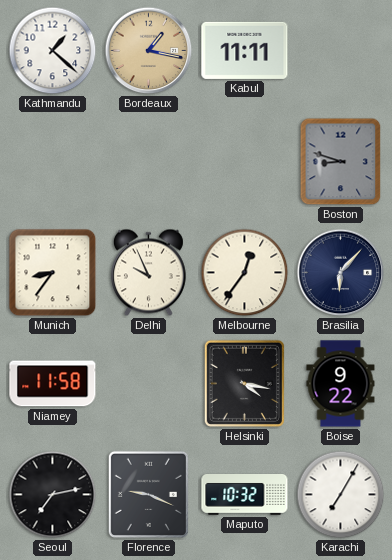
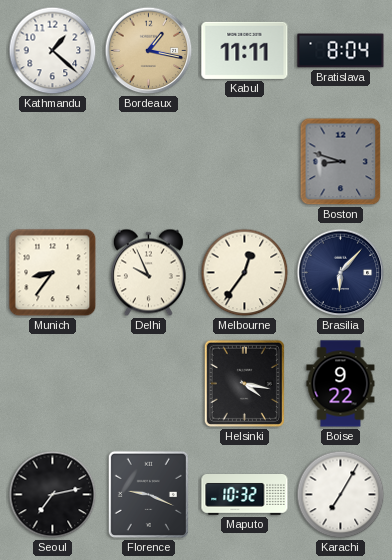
Bratislava: none -> 8:04
Niamey: 11:58 -> none
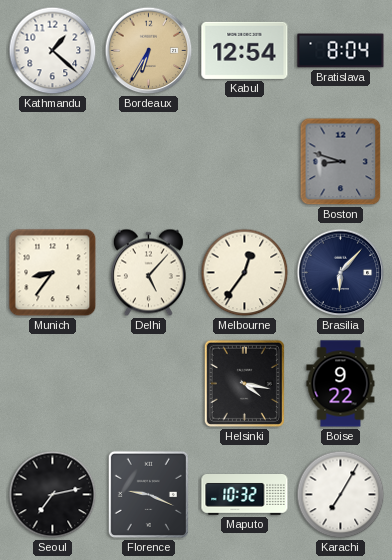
Bordeaux: 1:17 -> 6:35
Kabul: 11:11 -> 12:54
Delhi: 9:56 -> 5:07
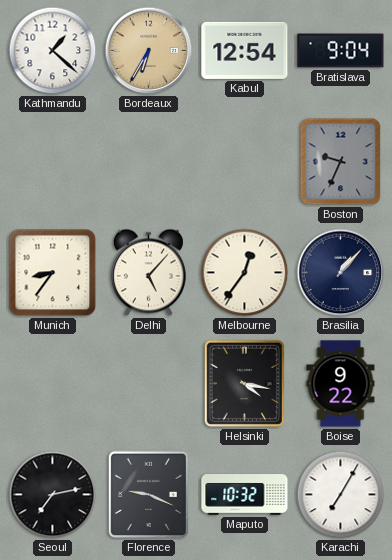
Bratislava: 8:04 -> 9:04
Boston: 8:48 -> 9:34
Brasilia: 6:07 -> 1:07
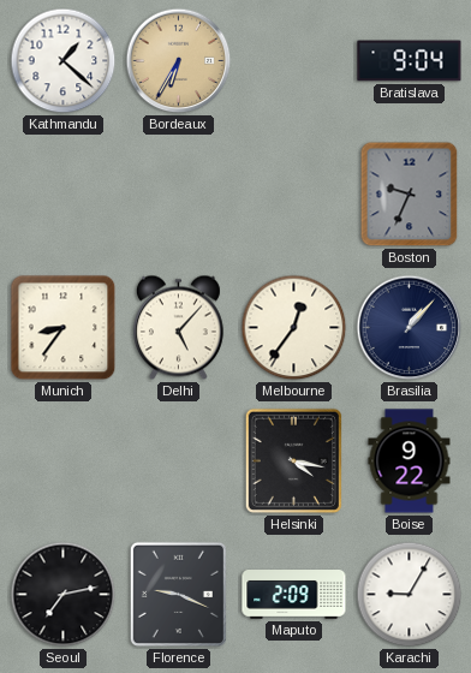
Kabul: 12:54 -> none
Maputo: 10:32 -> 2:09
Karachi: 7:05 -> 9:05
